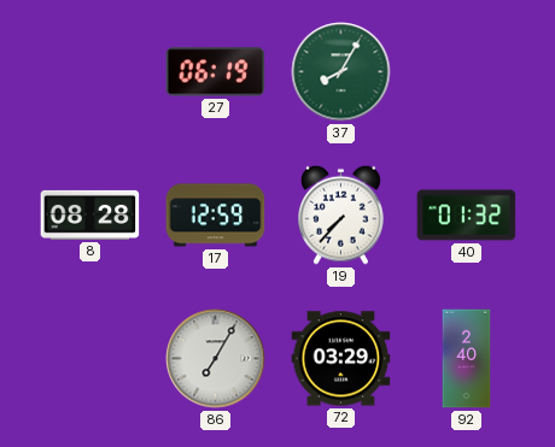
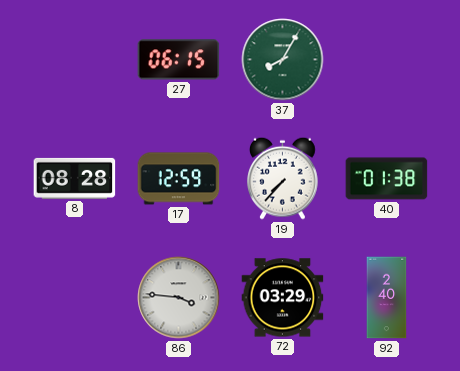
27: 06:19 -> 06:15
40: 01:32 -> 01:38
86: 7:05 -> 3:46
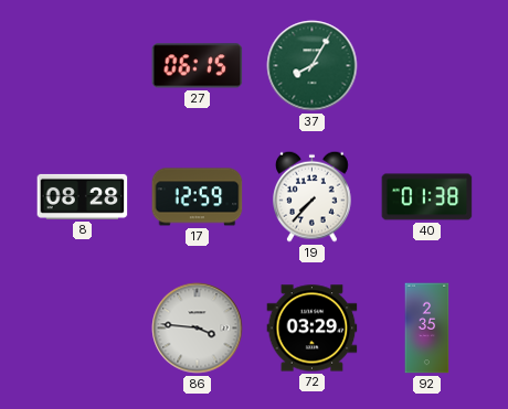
92: 2:40 -> 2:35
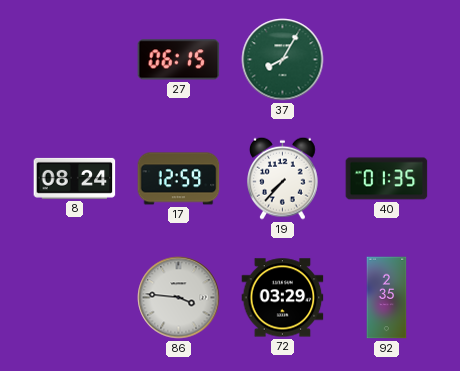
8: 08:28 -> 08:24
40: 01:38 -> 01:35
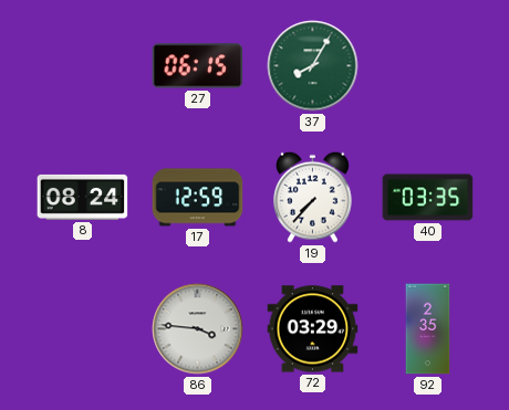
40: 01:35 -> 03:35
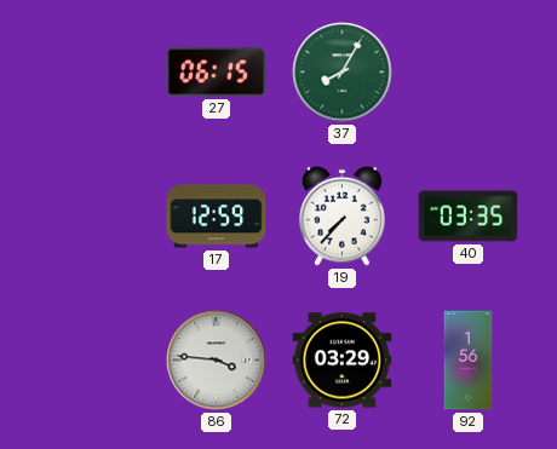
8: 08:24 -> none
92: 2:35 -> 1:56
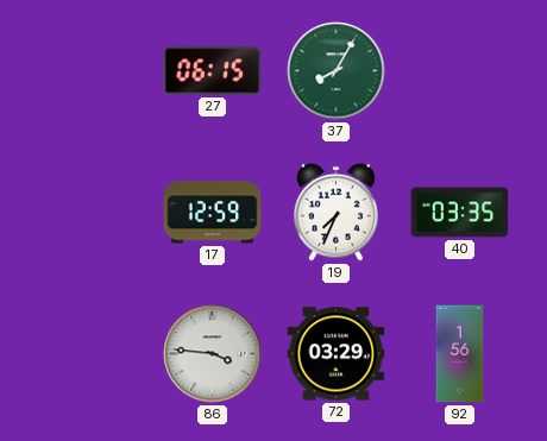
19: 7:37 -> 7:34
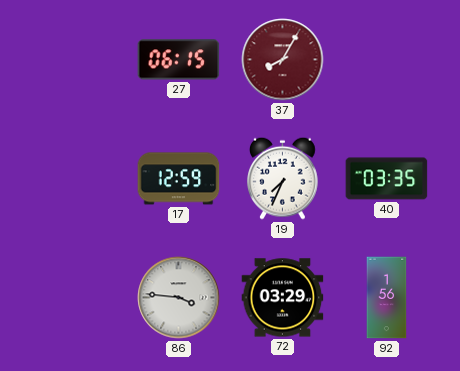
37 dial: green -> burgundy
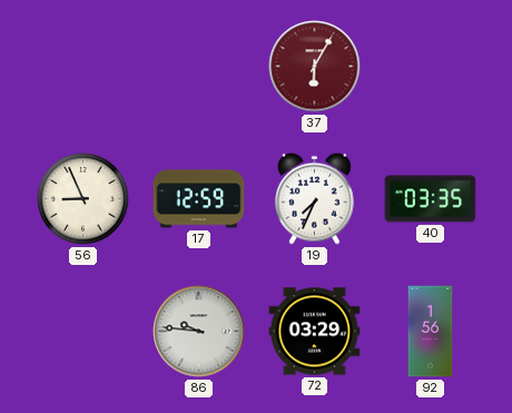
27: 06:15 -> none
37: 8:05 -> 6:05
56: none -> 8:56
86: 3:46 -> 9:46
